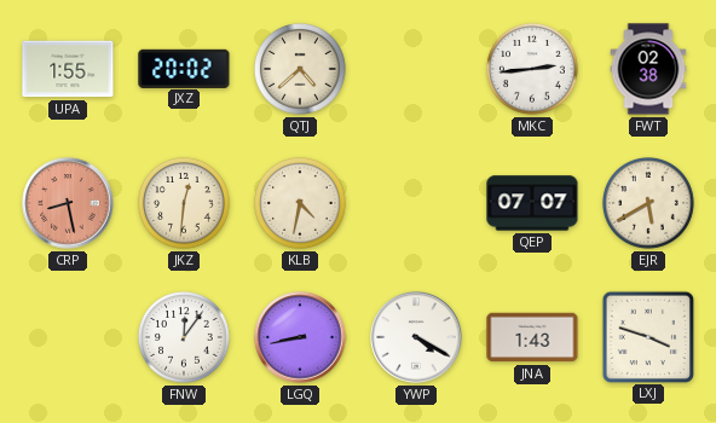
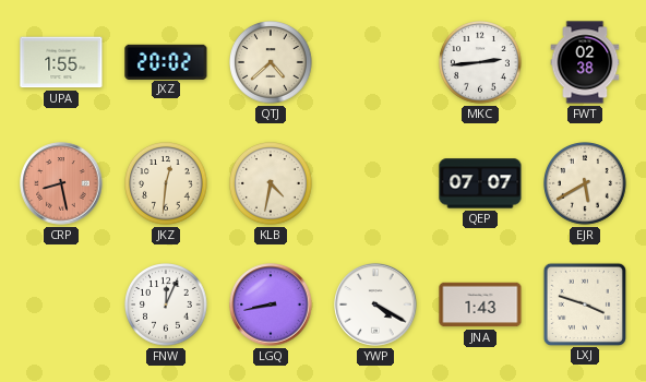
FNW: 12:06 -> 12:04
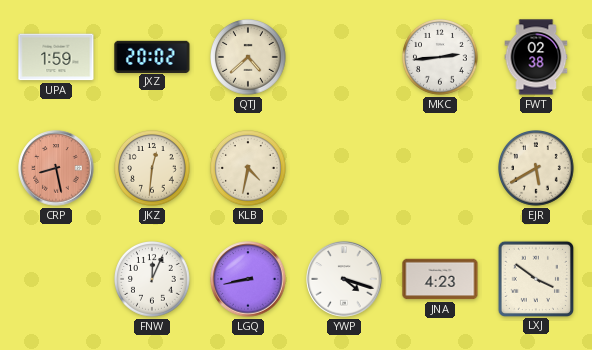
UPA: 1:55 -> 1:59
QEP: 07:07 -> none
YWP: 4:20 -> 4:18
JNA: 1:43 -> 4:23
LXJ: 3:48 -> 3:51
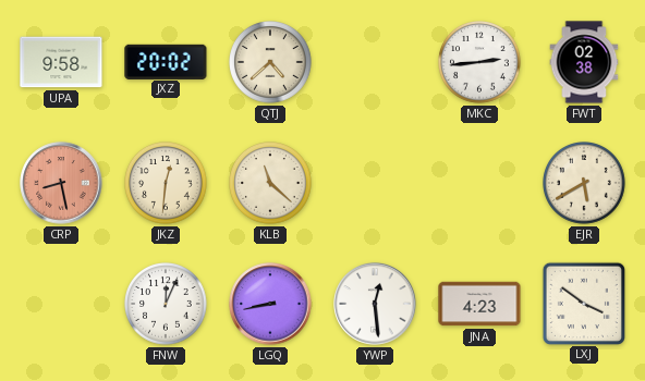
UPA: 1:59 -> 9:58
KLB: 4:32 -> 11:22
YWP: 4:18 -> 12:29
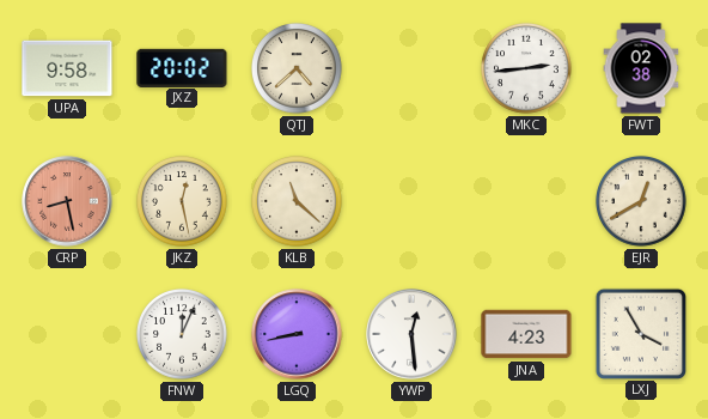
JKZ: 12:31 -> 12:28
EJR: 5:40 -> 12:40
LXJ: 3:51 -> 3:55
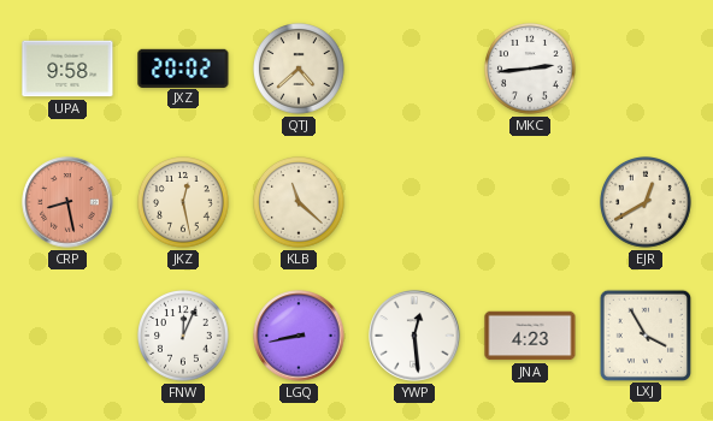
FWT: 02:38 -> none
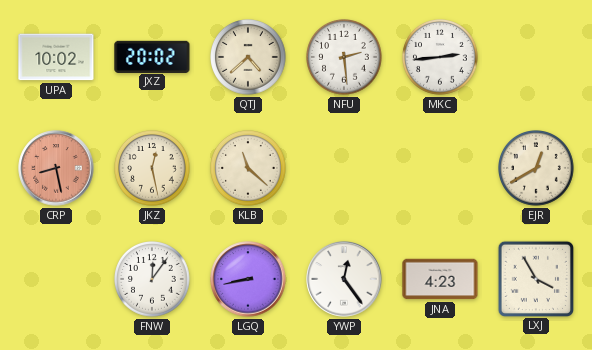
UPA: 9:58 -> 10:02
NFU: none -> 2:29
FNW: 12:04 -> 12:06
YWP: 12:29 -> 12:24
